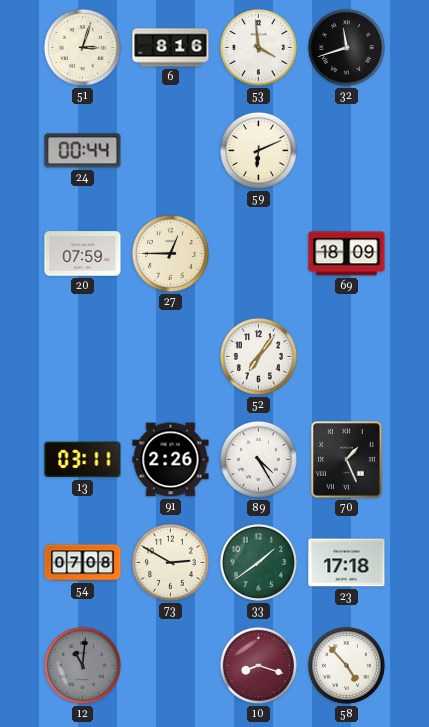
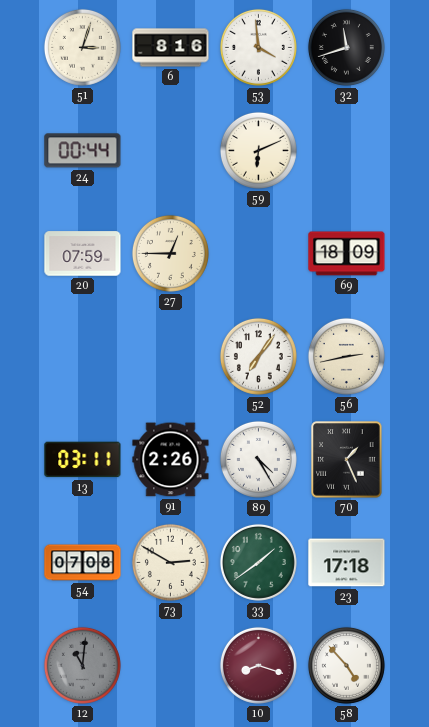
56: none -> 2:43
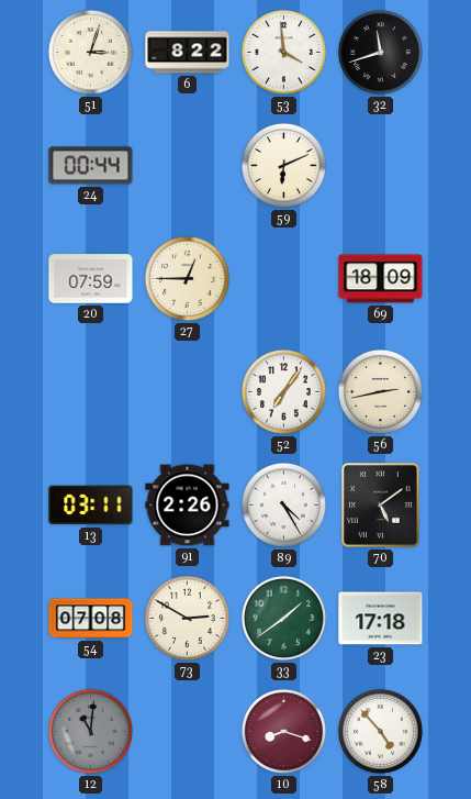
6: 8:16 -> 8:22
70: 1:26 -> 5:09
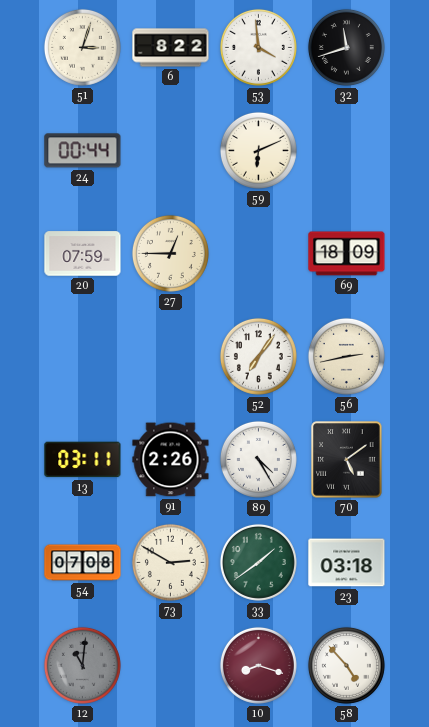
23: 17:18 -> 03:18
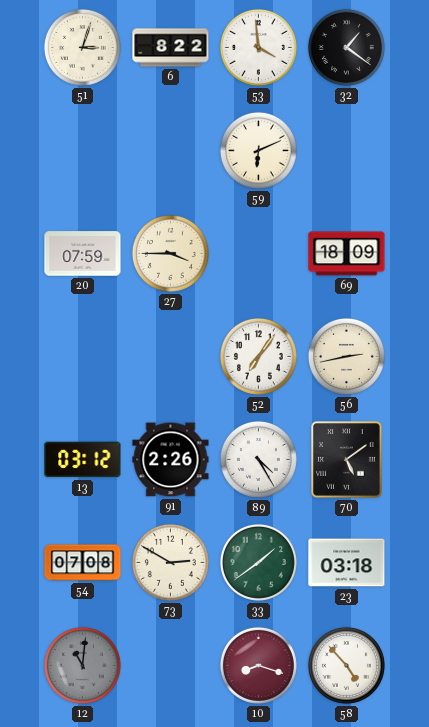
32: 11:42 -> 1:21
24: 00:44 -> none
27: 12:45 -> 3:45
13: 03:11 -> 03:12
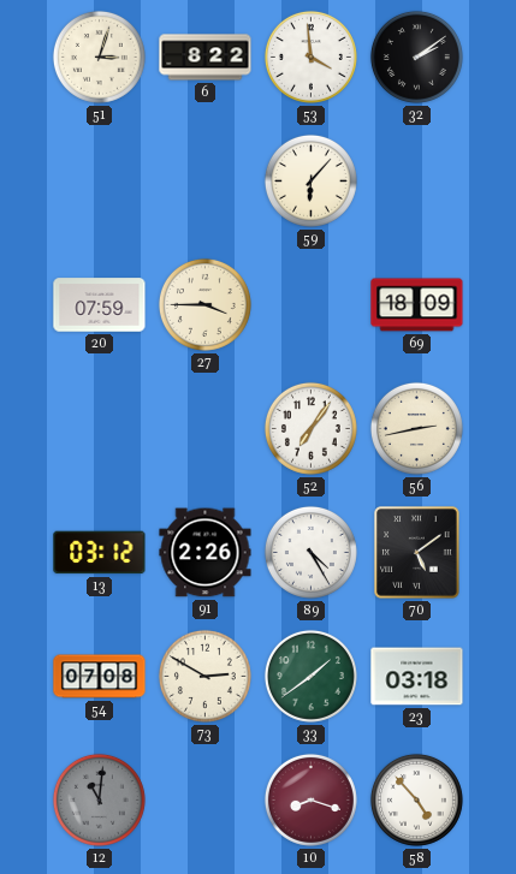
32: 1:21 -> 2:09
59: 6:11 -> 6:07
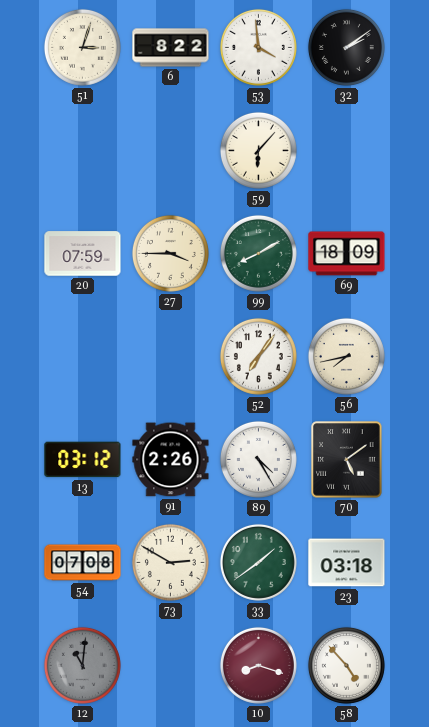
99: none -> 8:10
56: 2:43 -> 7:43
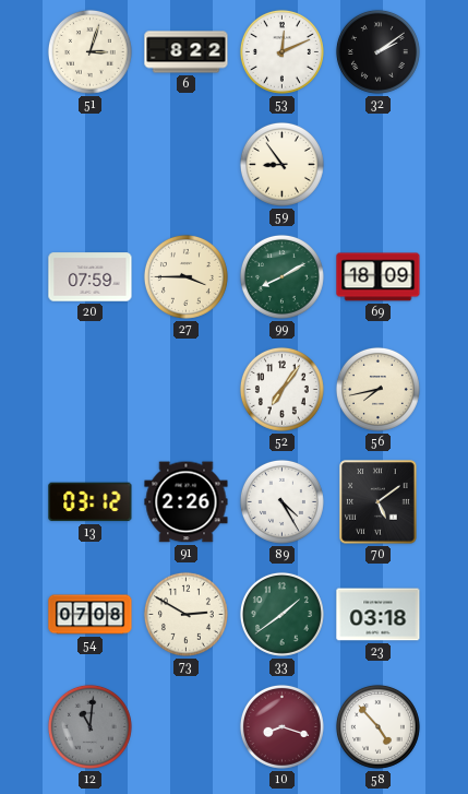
53: 3:59 -> 12:11
59: 6:07 -> 8:54
